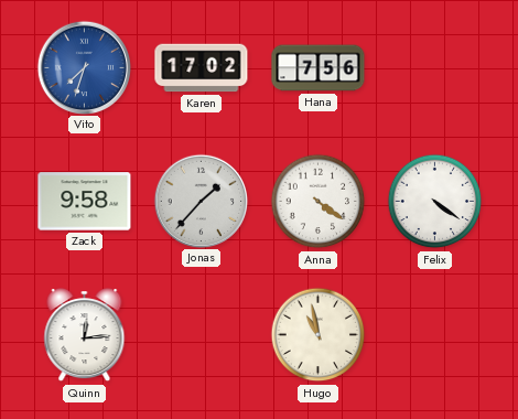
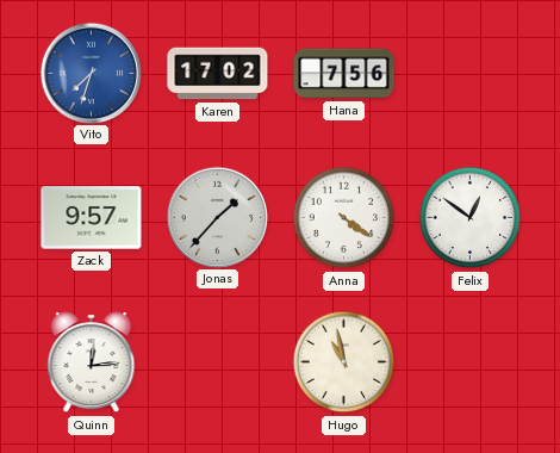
Zack: 9:58 -> 9:57
Felix: 4:21 -> 12:51
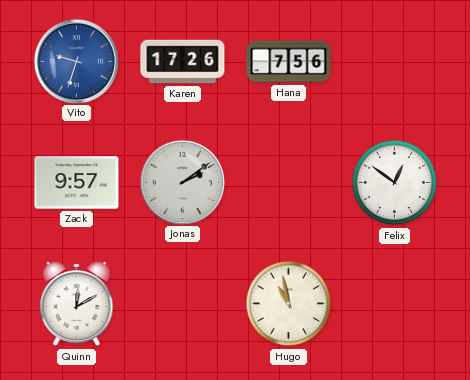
Vito: 7:33 -> 9:33
Karen: 17:02 -> 17:26
Jonas: 1:37 -> 2:09
Anna: 4:21 -> none
Quinn: 12:14 -> 12:10
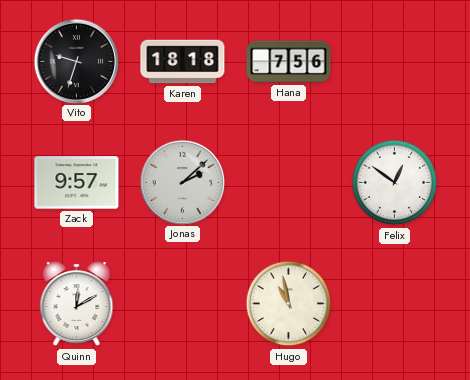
Vito dial: blue -> black
Karen: 17:26 -> 18:18
Jonas: 2:09 -> 2:08
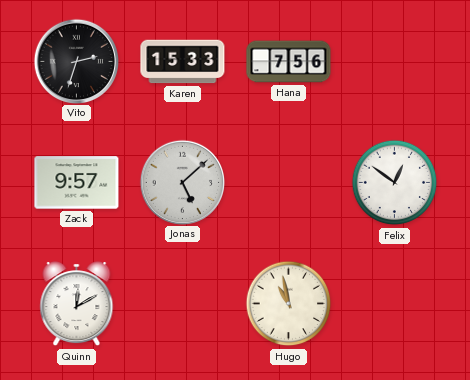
Vito: 9:33 -> 2:33
Karen: 18:18 -> 15:33
Jonas: 2:08 -> 5:08
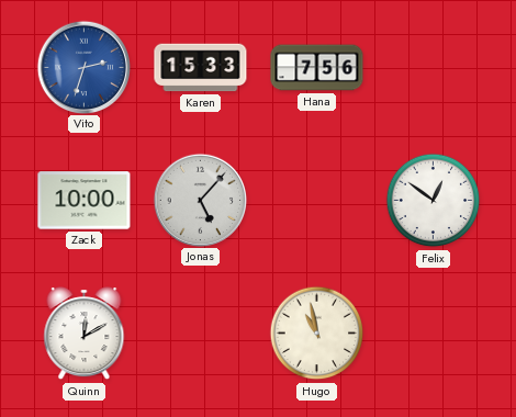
Vito dial: black -> blue
Zack: 9:57 -> 10:00
Jonas: 5:08 -> 5:07
